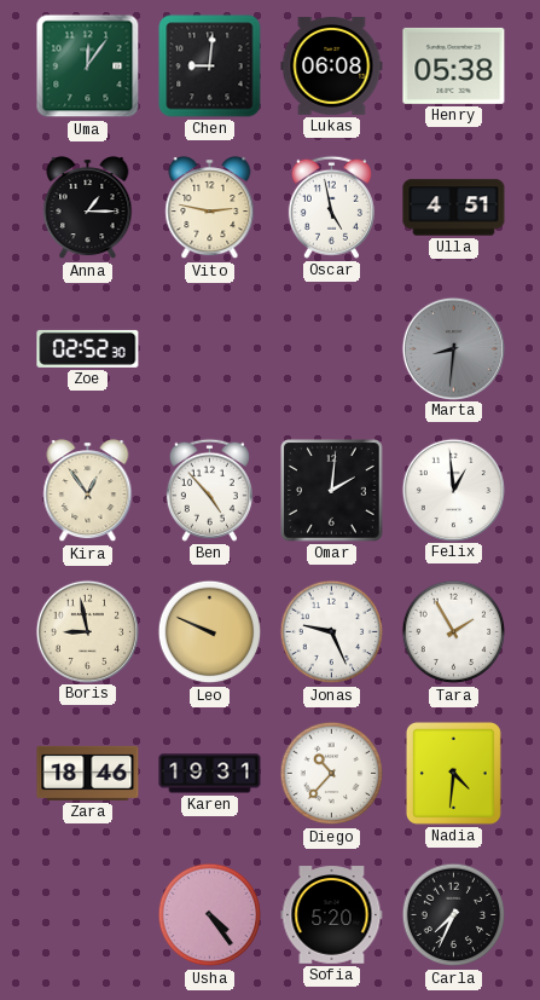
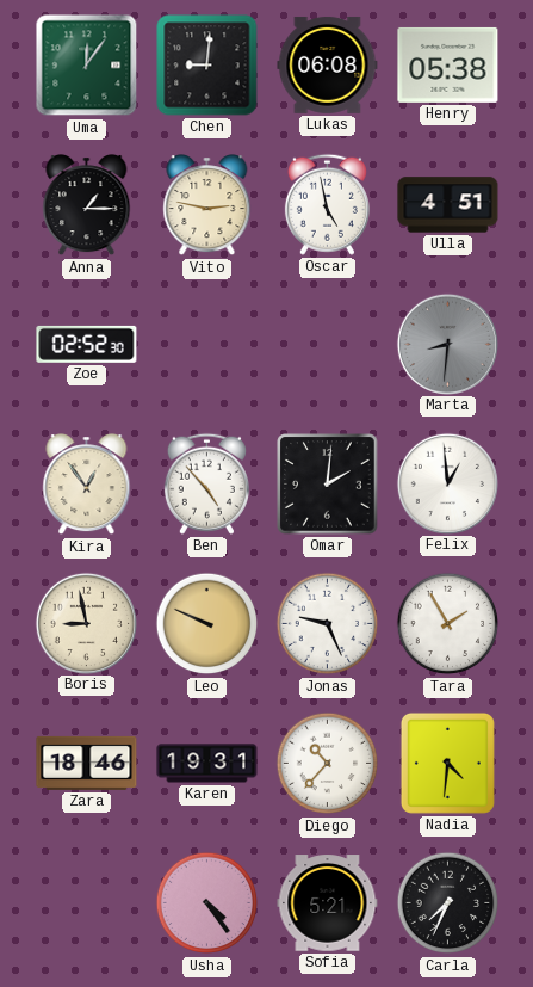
Sofia: 5:20 -> 5:21
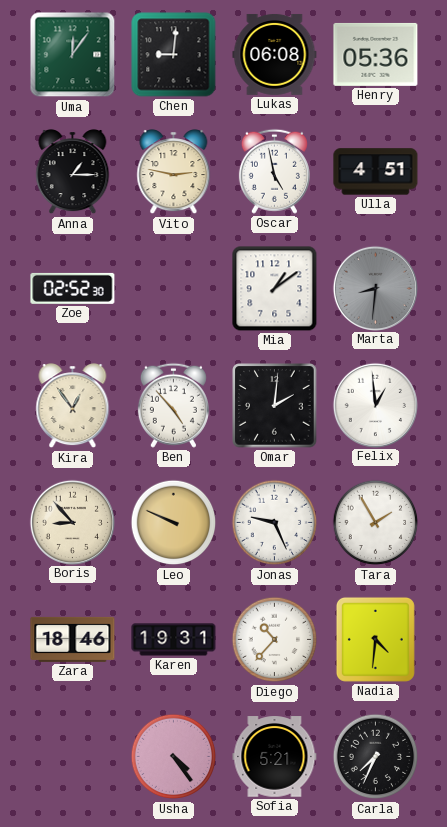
Henry: 05:38 -> 05:36
Mia: none -> 1:09
Boris: 8:58 -> 8:53
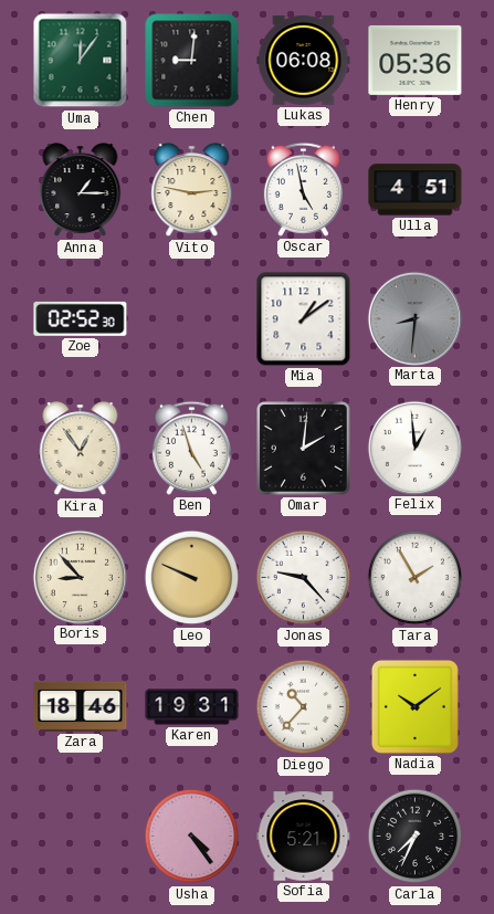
Ben: 4:53 -> 4:57
Jonas: 9:26 -> 9:23
Nadia: 4:31 -> 10:09
